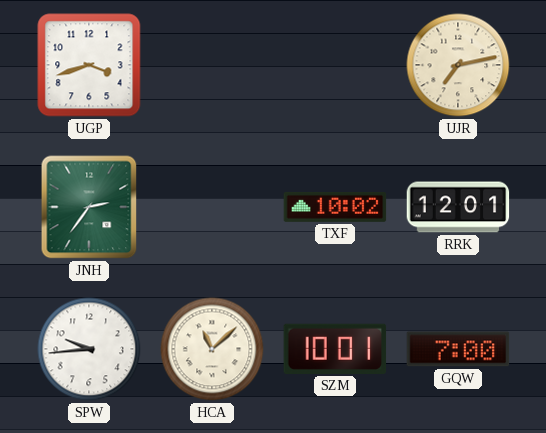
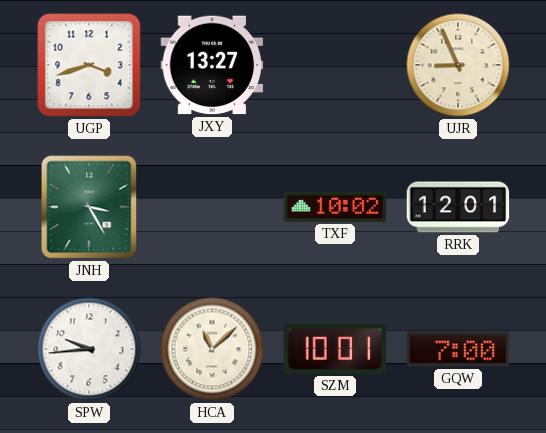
JXY: none -> 13:27
UJR: 7:13 -> 8:56
JNH: 2:36 -> 3:25
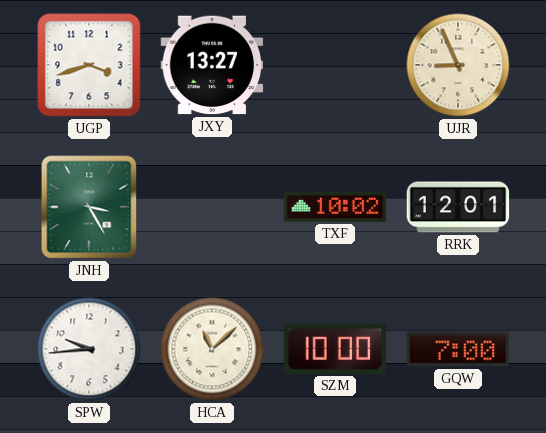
SZM: 10:01 -> 10:00
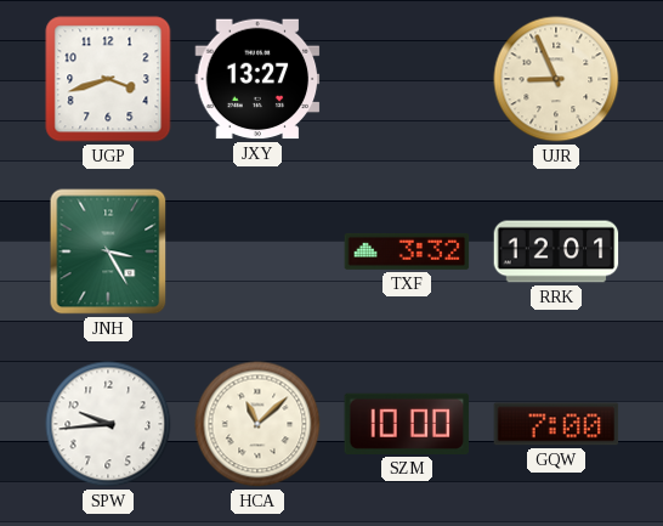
TXF: 10:02 -> 3:32
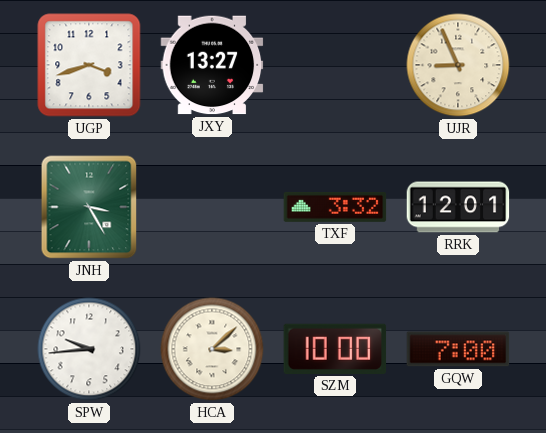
HCA: 11:08 -> 3:08
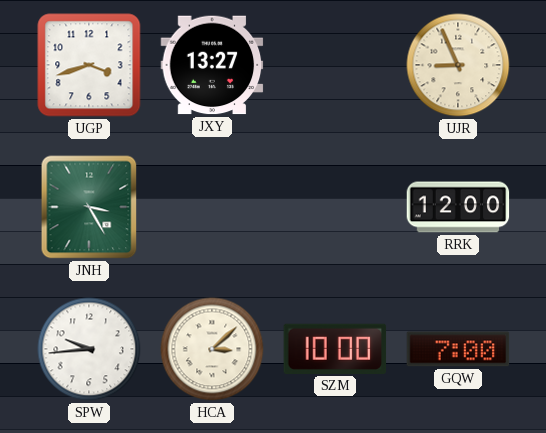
TXF: 3:32 -> none
RRK: 12:01 -> 12:00
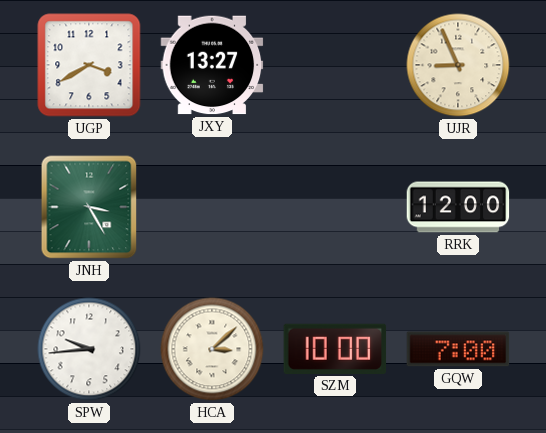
UGP: 3:42 -> 3:40
